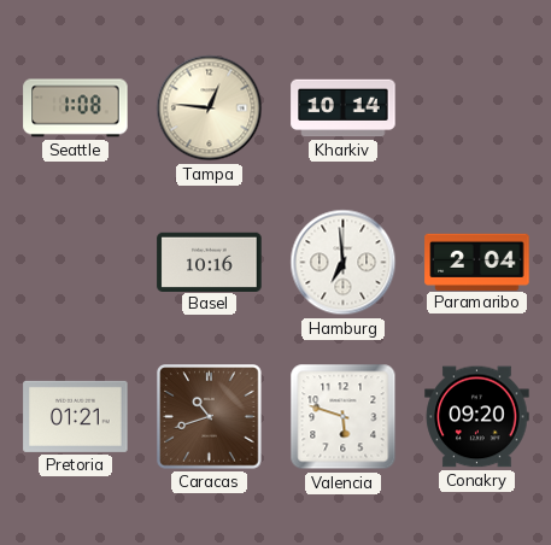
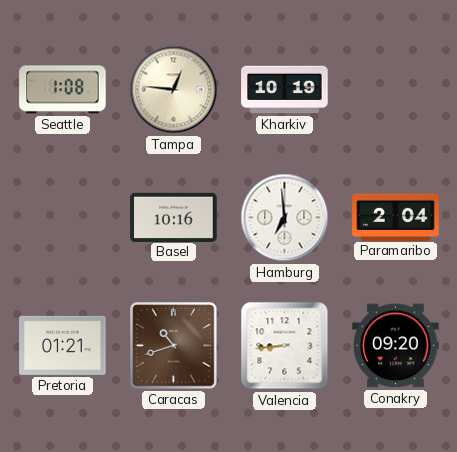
Kharkiv: 10:14 -> 10:19
Valencia: 5:48 -> 8:44
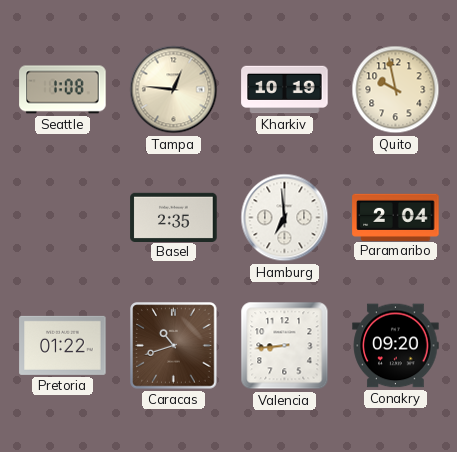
Quito: none -> 9:58
Basel: 10:16 -> 2:35
Pretoria: 01:21 -> 01:22
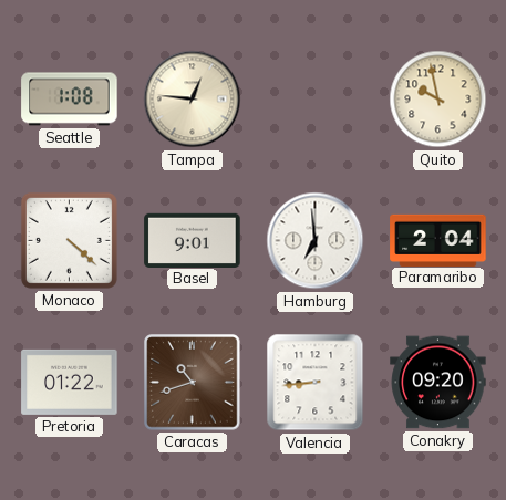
Kharkiv: 10:19 -> none
Monaco: none -> 4:22
Basel: 2:35 -> 9:01
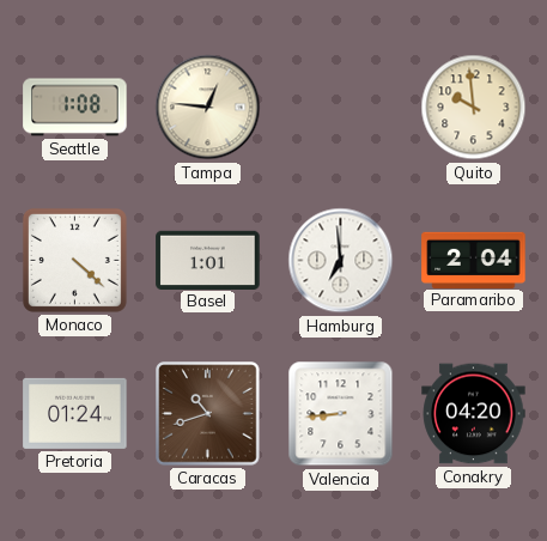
Quito: 9:58 -> 9:59
Basel: 9:01 -> 1:01
Pretoria: 01:22 -> 01:24
Conakry: 09:20 -> 04:20
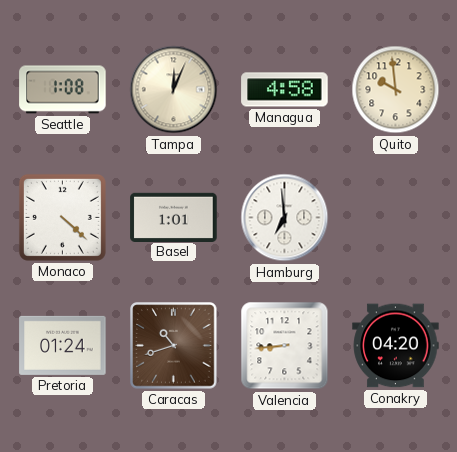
Tampa: 12:46 -> 12:04
Managua: none -> 4:58
Paramaribo: 2:04 -> none
